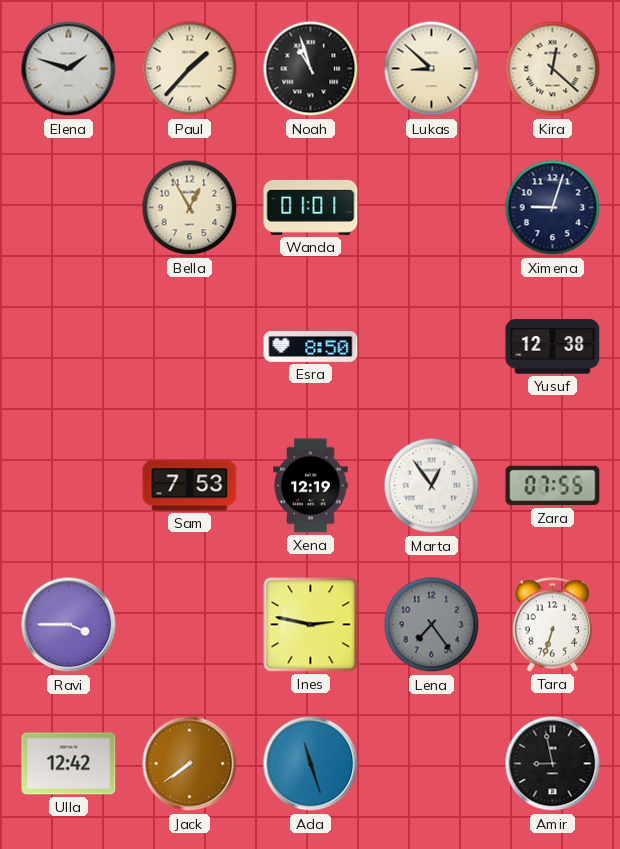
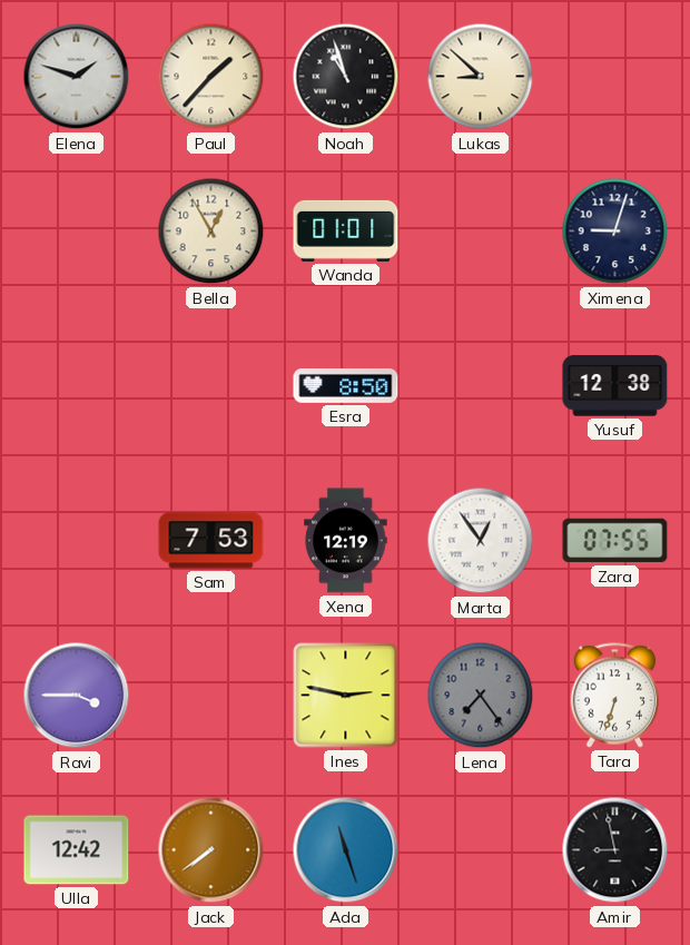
Kira: 12:22 -> none
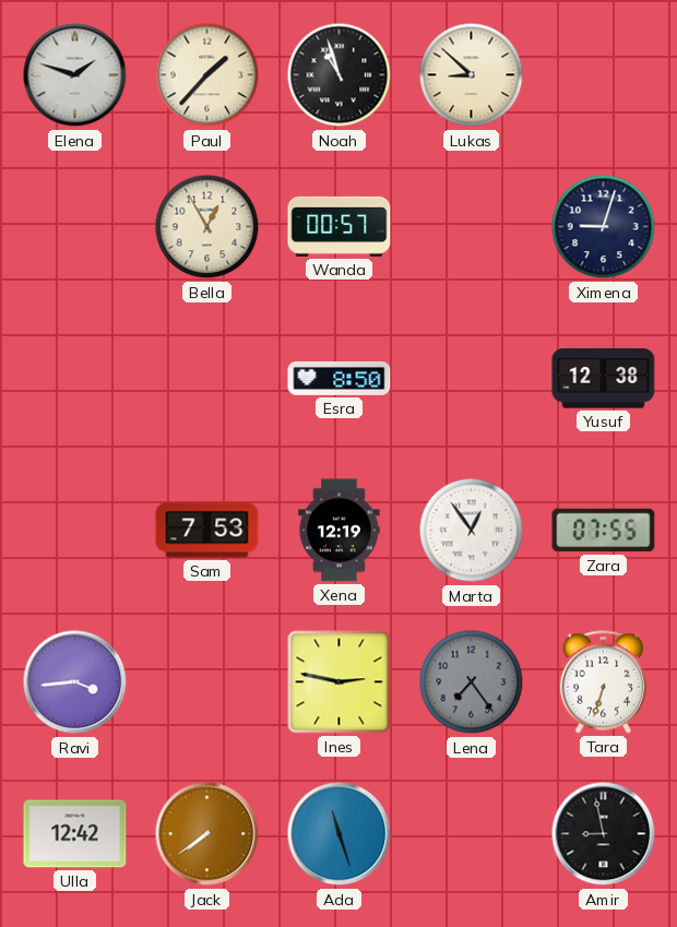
Wanda: 01:01 -> 00:57
Ravi: 3:45 -> 3:44
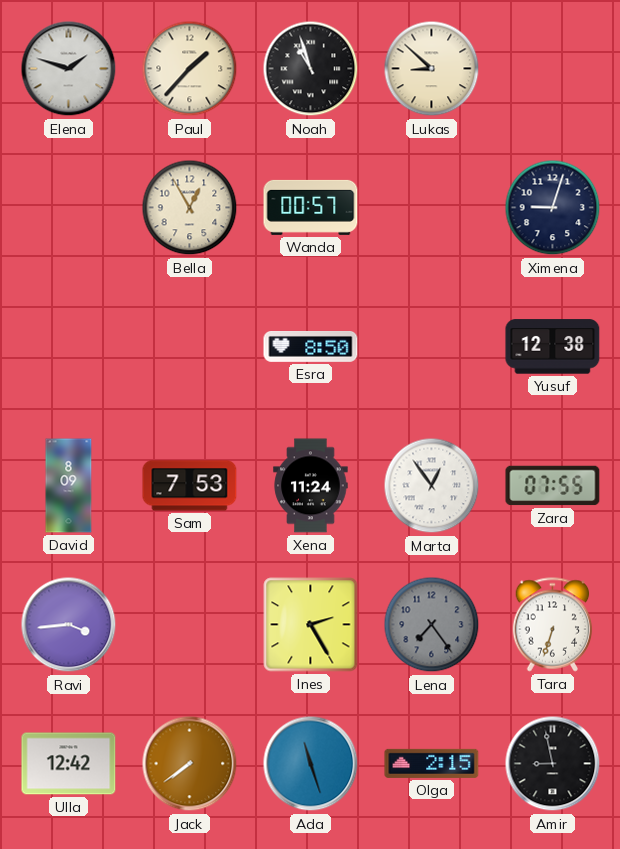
David: none -> 8:09
Xena: 12:19 -> 11:24
Ines: 2:47 -> 2:25
Olga: none -> 2:15
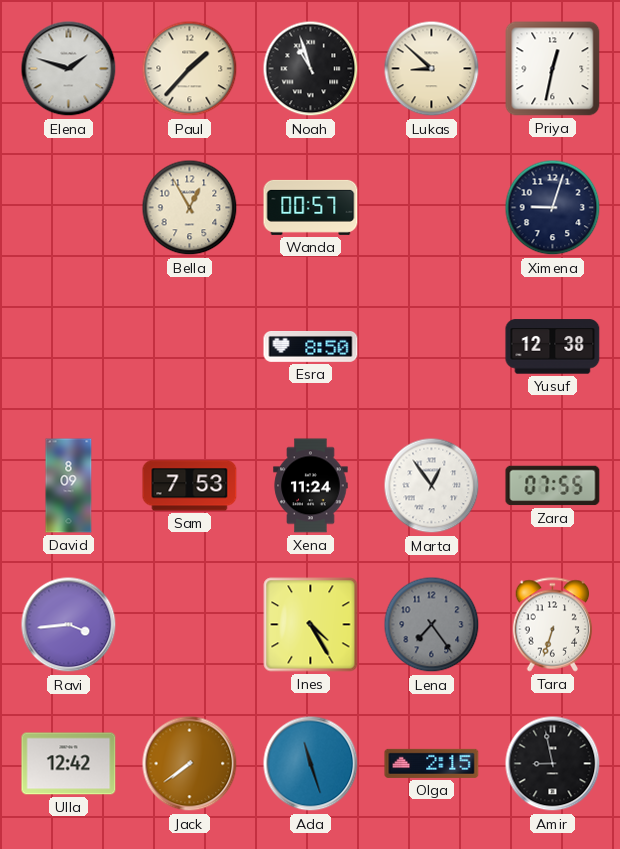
Priya: none -> 12:32
Ines: 2:25 -> 4:25
